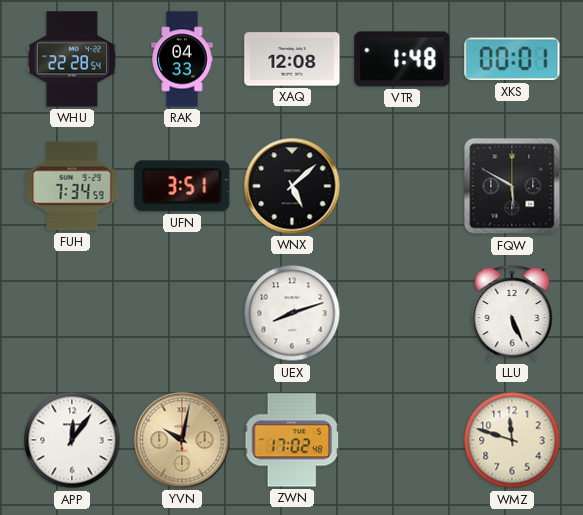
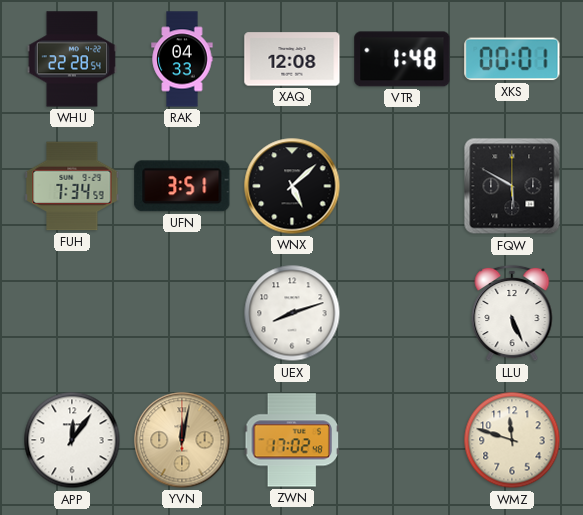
YVN: 10:02 -> 12:02
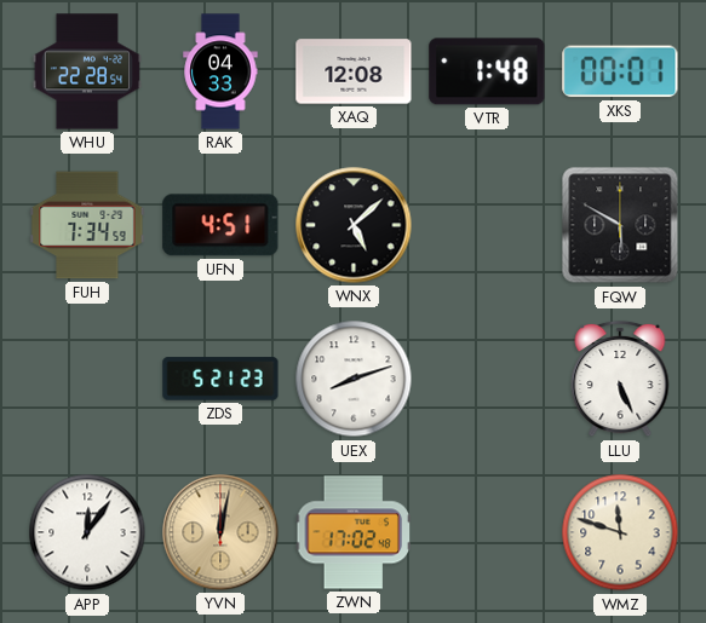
UFN: 3:51 -> 4:51
ZDS: none -> 5:21
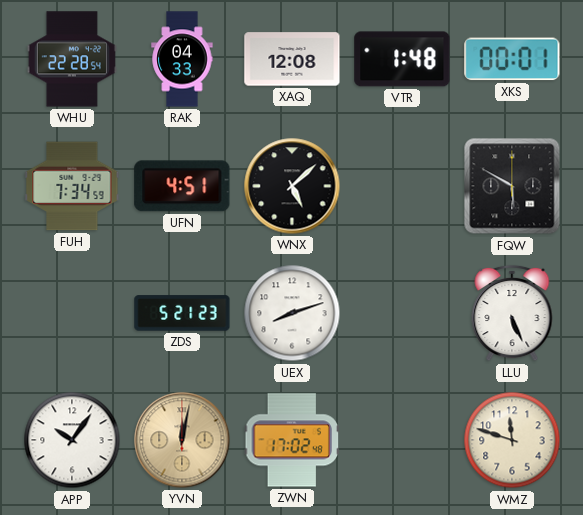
APP: 12:06 -> 10:06
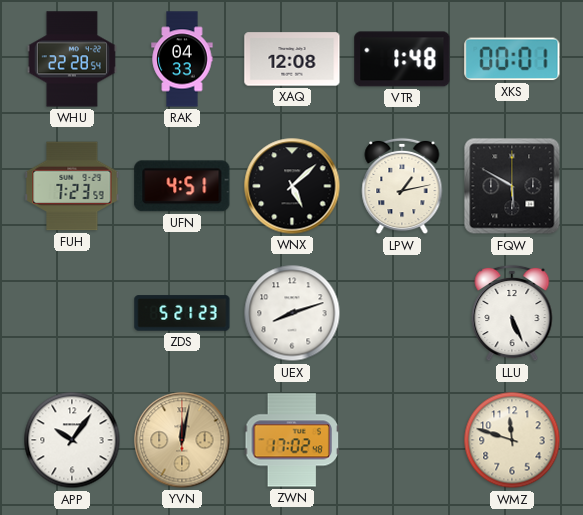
FUH: 7:34 -> 7:23
LPW: none -> 1:13
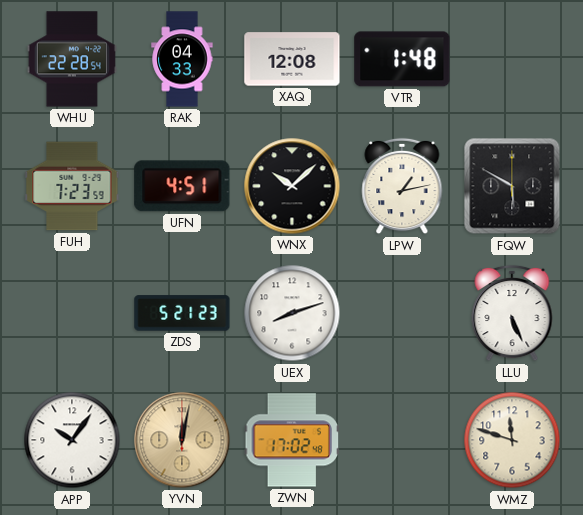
XKS: 00:01 -> none
WNX: 5:08 -> 10:08
